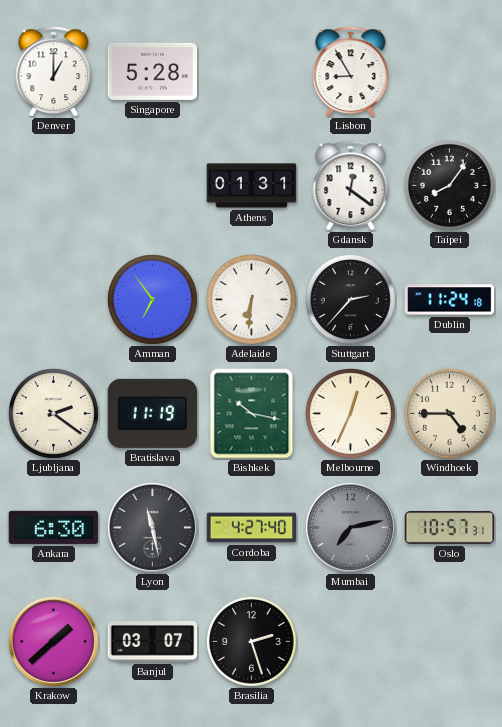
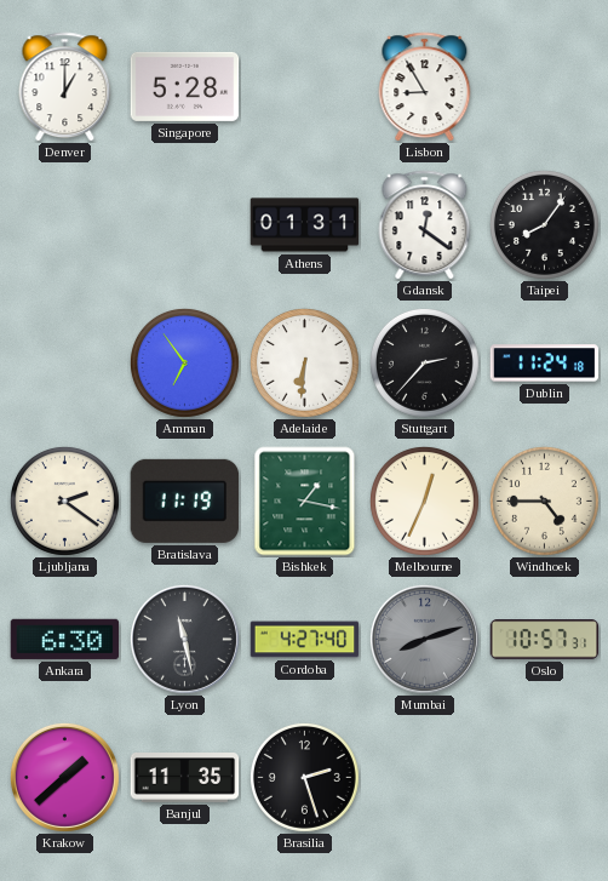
Bishkek: 10:17 -> 1:17
Mumbai: 7:13 -> 8:12
Banjul: 03:07 -> 11:35
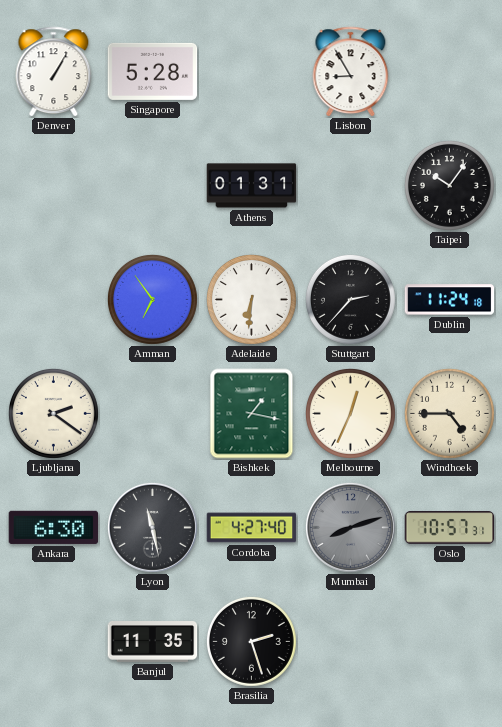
Denver: 1:00 -> 1:05
Gdansk: 12:21 -> none
Taipei: 8:06 -> 10:06
Bratislava: 11:19 -> none
Krakow: 1:38 -> none
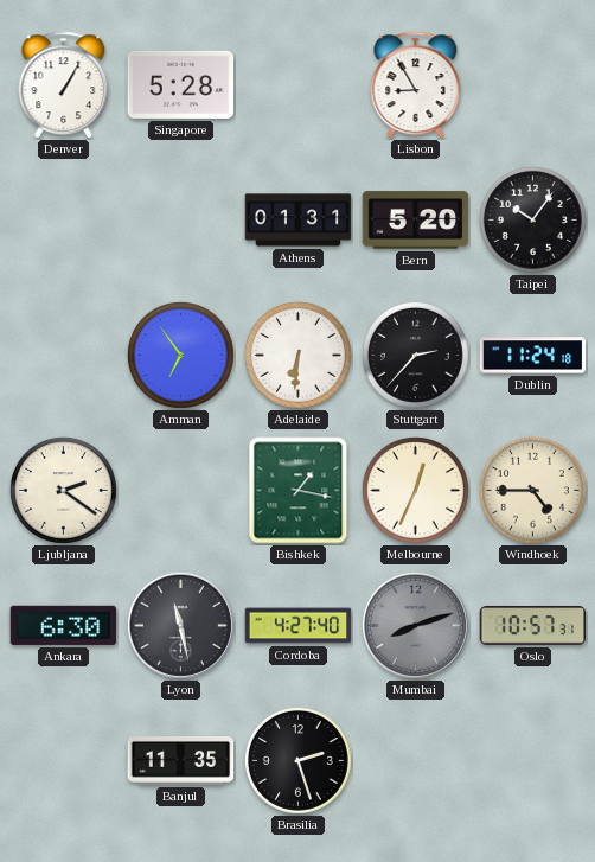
Bern: none -> 5:20
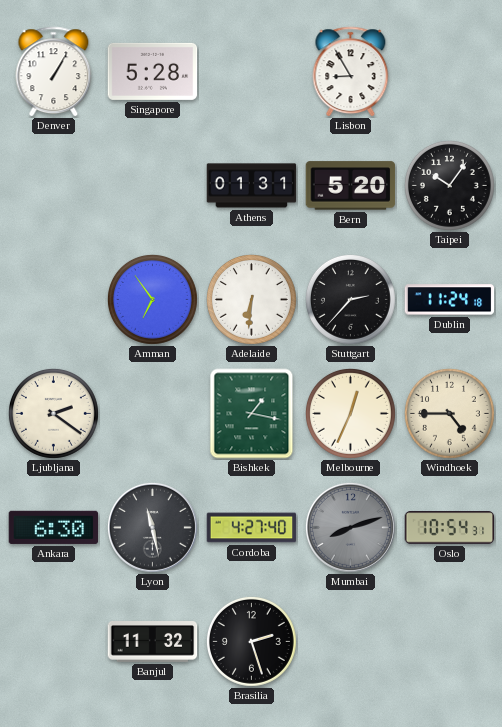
Oslo: 10:57 -> 10:54
Banjul: 11:35 -> 11:32
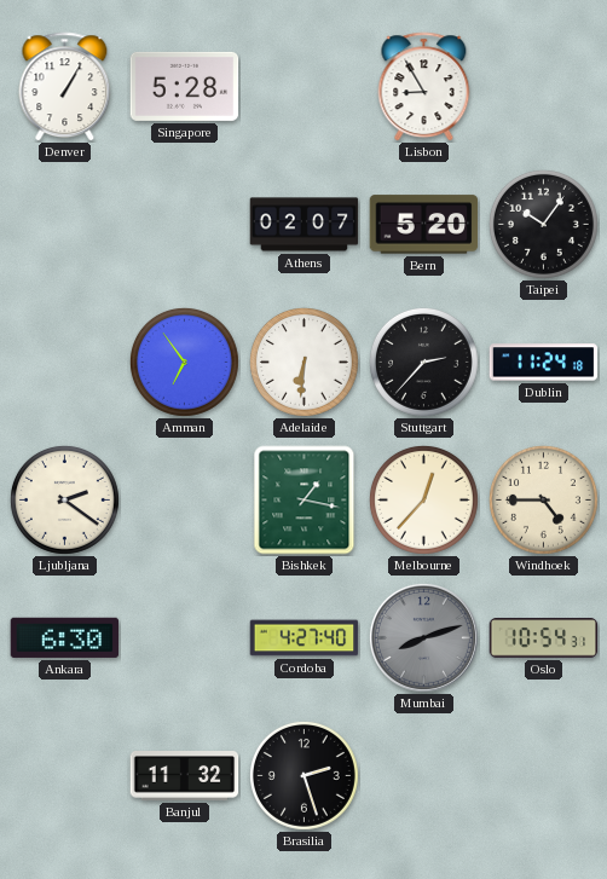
Athens: 01:31 -> 02:07
Melbourne: 12:34 -> 12:37
Lyon: 11:28 -> none
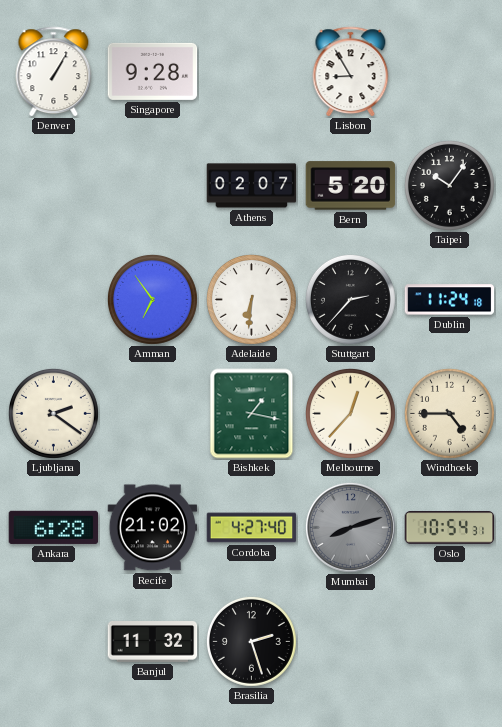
Singapore: 5:28 -> 9:28
Ankara: 6:30 -> 6:28
Recife: none -> 21:02
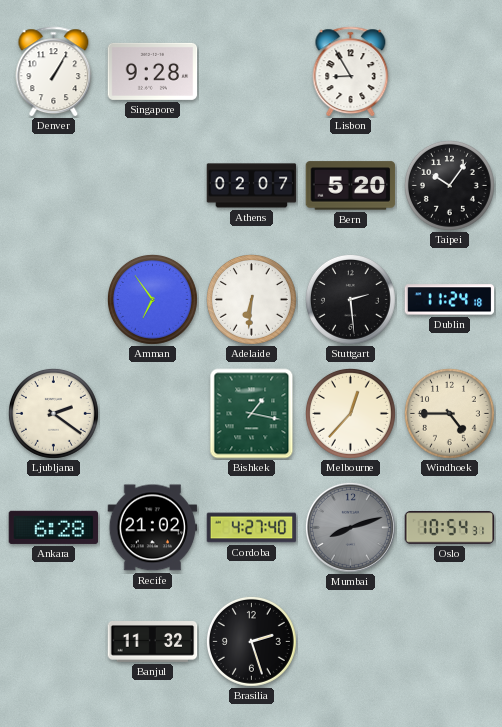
Stuttgart: 2:37 -> 2:29
